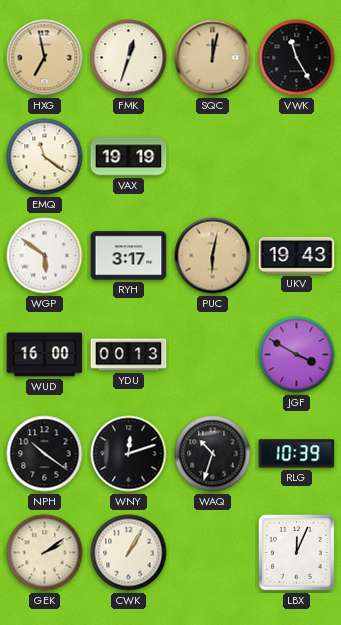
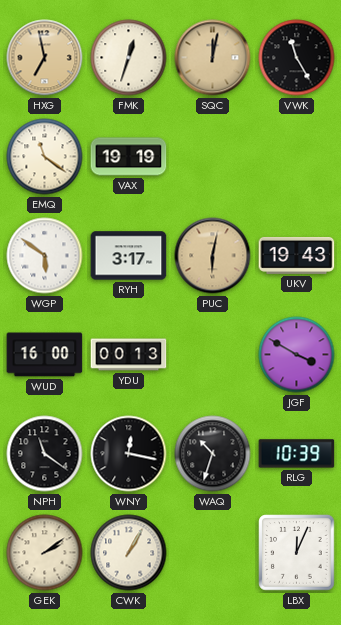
NPH: 10:21 -> 11:21
WNY: 12:12 -> 12:17
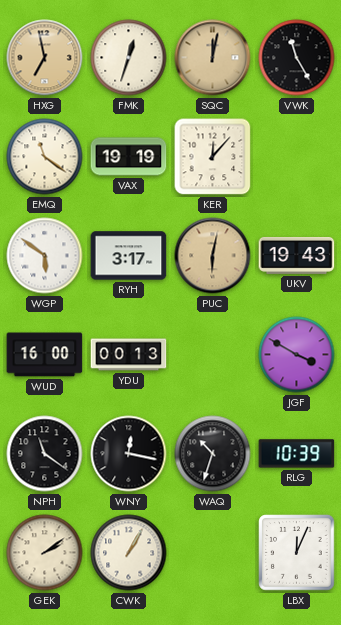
KER: none -> 12:07
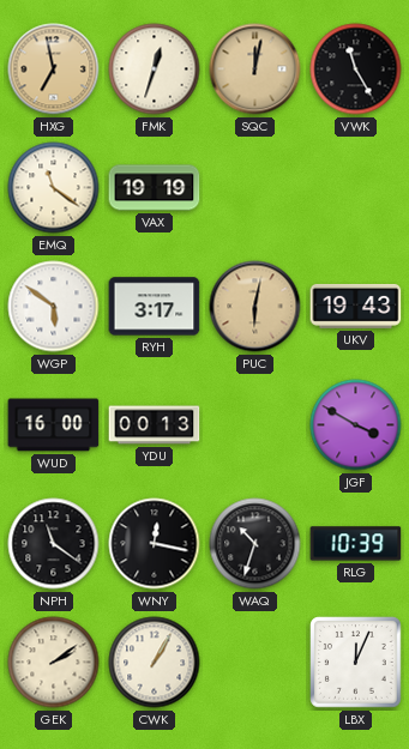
KER: 12:07 -> none
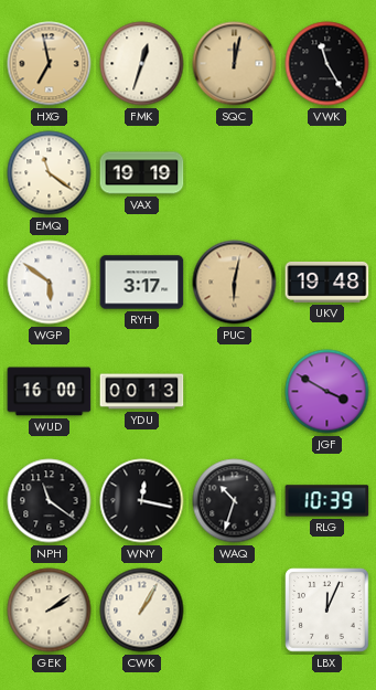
UKV: 19:43 -> 19:48
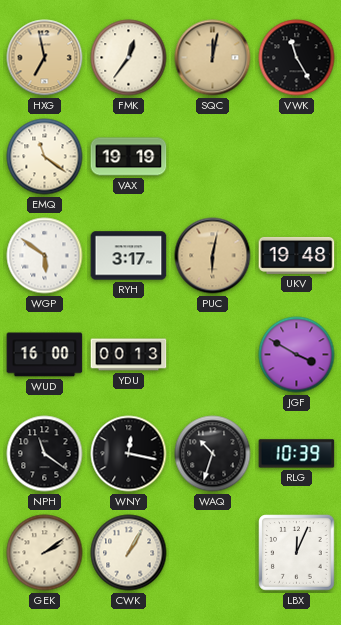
FMK: 12:33 -> 12:36
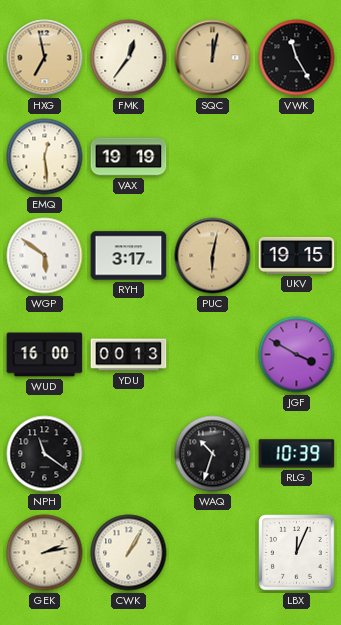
EMQ: 11:21 -> 12:29
UKV: 19:48 -> 19:15
WNY: 12:17 -> none
GEK: 2:09 -> 2:13
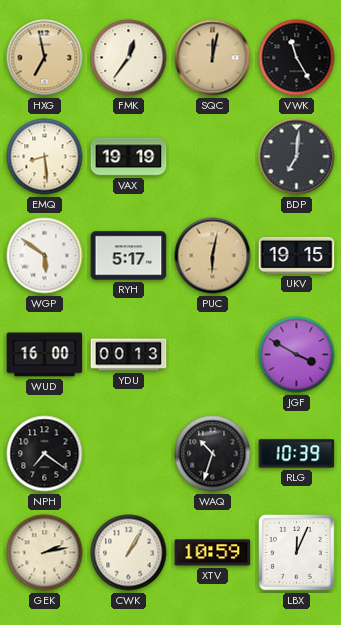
EMQ: 12:29 -> 8:29
BDP: none -> 7:01
RYH: 3:17 -> 5:17
NPH: 11:21 -> 7:21
XTV: none -> 10:59
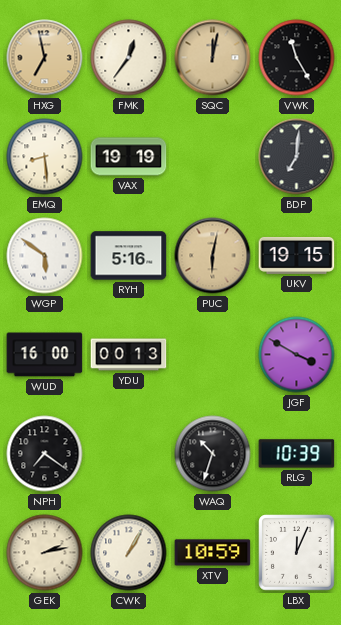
RYH: 5:17 -> 5:16
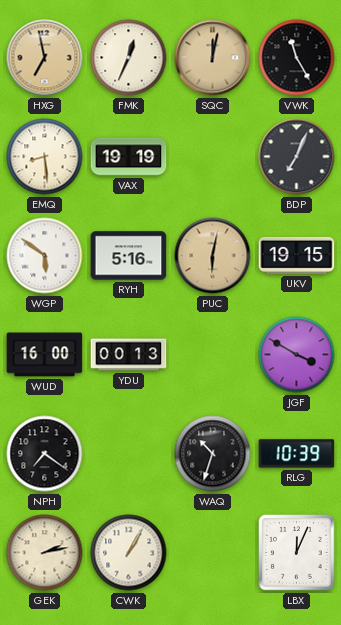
FMK: 12:36 -> 12:34
BDP: 7:01 -> 7:04
XTV: 10:59 -> none
